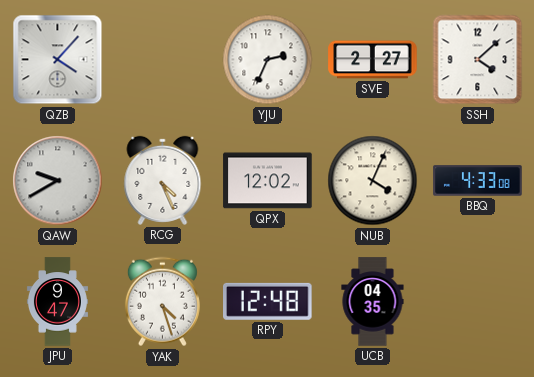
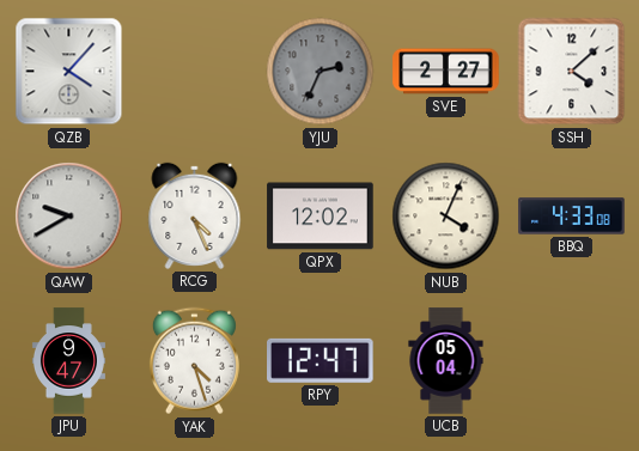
YJU dial: white -> grey
RPY: 12:48 -> 12:47
UCB: 04:35 -> 05:04
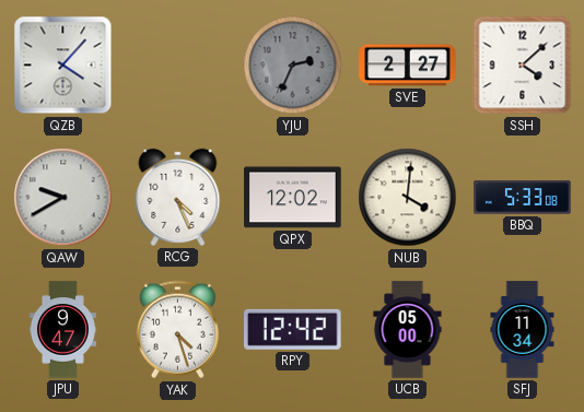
NUB: 4:04 -> 4:01
BBQ: 4:33 -> 5:33
RPY: 12:47 -> 12:42
UCB: 05:04 -> 05:00
SFJ: none -> 11:34
